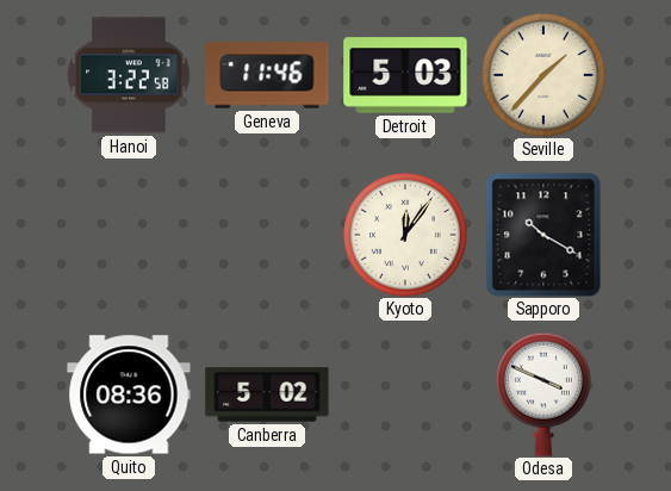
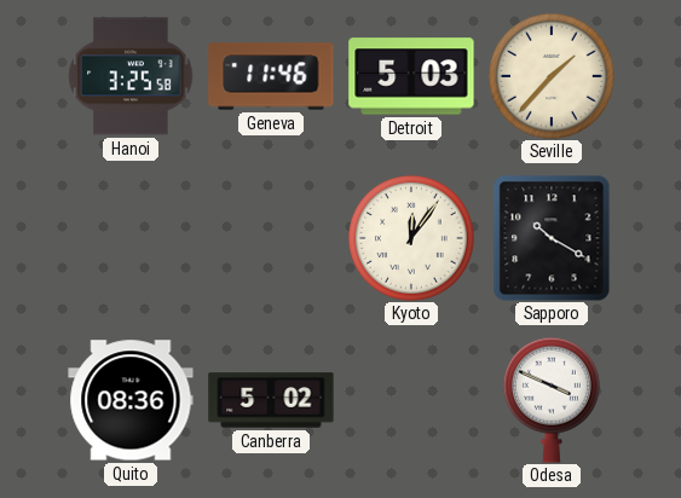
Hanoi: 3:22 -> 3:25
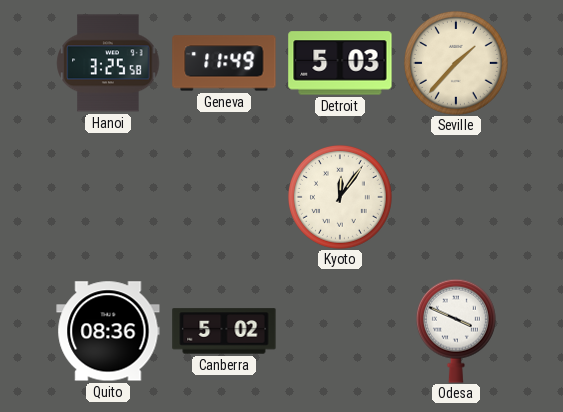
Geneva: 11:46 -> 11:49
Sapporo: 10:20 -> none
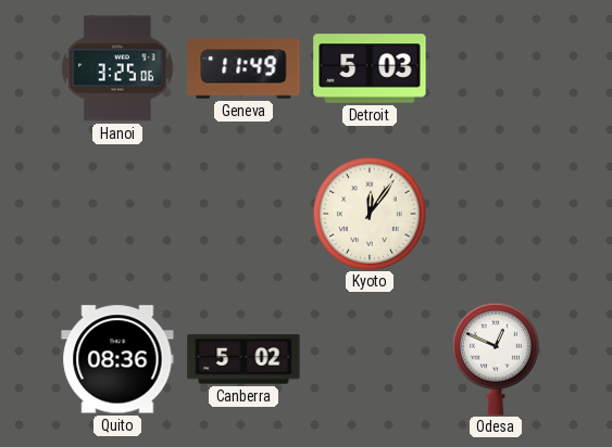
Hanoi: 3:25:58 -> 3:25:06
Seville: 1:37 -> none
Odesa: 3:49 -> 12:49
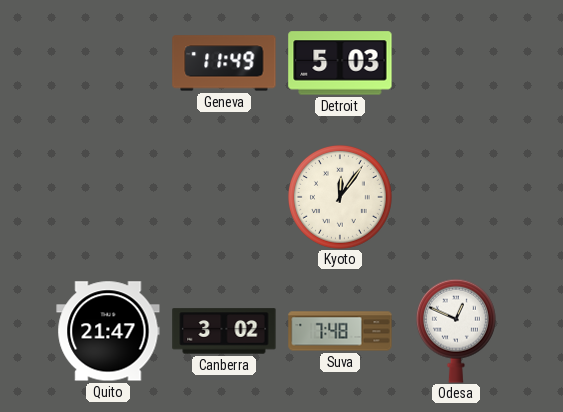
Hanoi: 3:25 -> none
Quito: 08:36 -> 21:47
Canberra: 5:02 -> 3:02
Suva: none -> 7:48
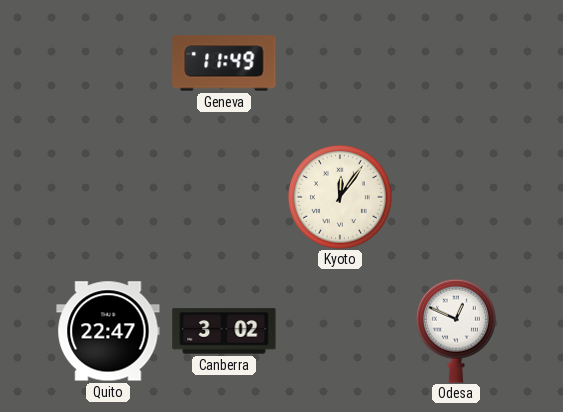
Detroit: 5:03 -> none
Quito: 21:47 -> 22:47
Suva: 7:48 -> none
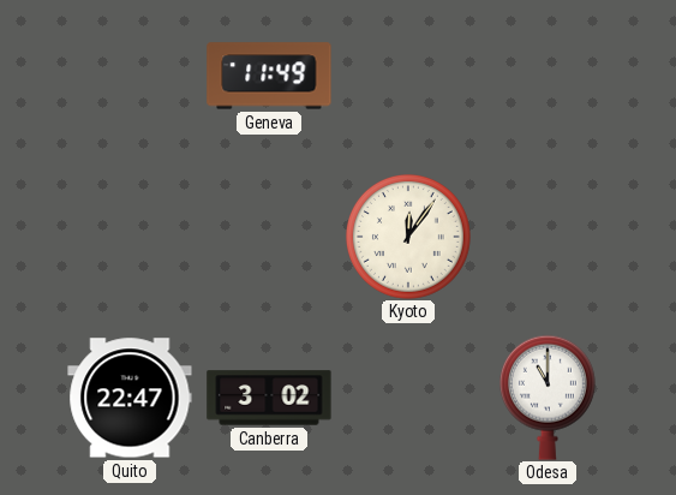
Odesa: 12:49 -> 11:00
